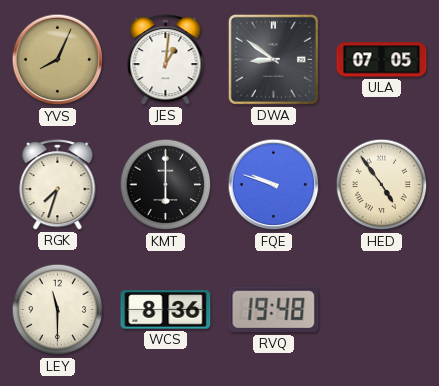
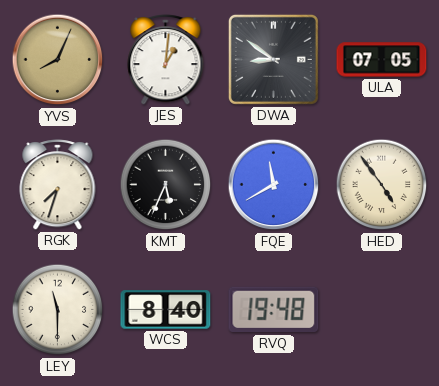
KMT: 6:00 -> 5:34
FQE: 9:48 -> 11:40
WCS: 8:36 -> 8:40
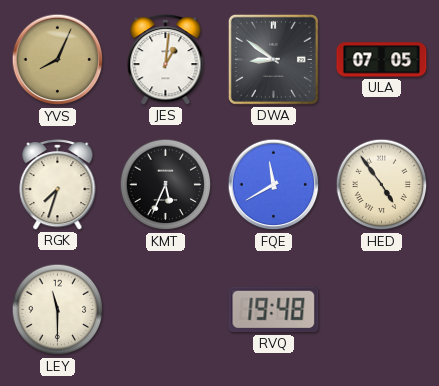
WCS: 8:40 -> none
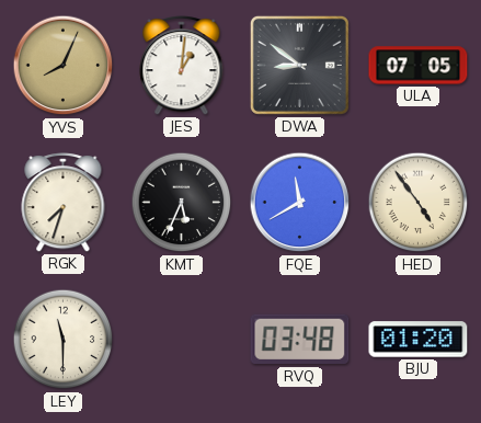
RVQ: 19:48 -> 03:48
BJU: none -> 01:20
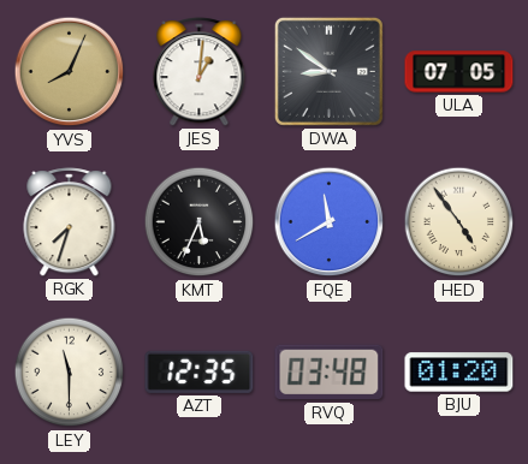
AZT: none -> 12:35
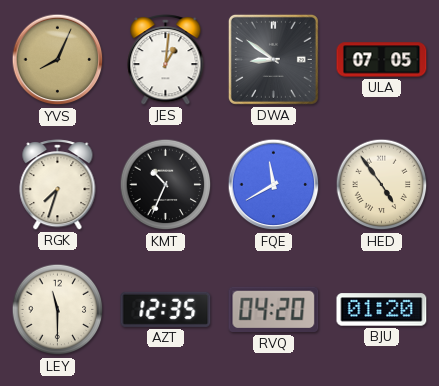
KMT: 5:34 -> 10:34
RVQ: 03:48 -> 04:20
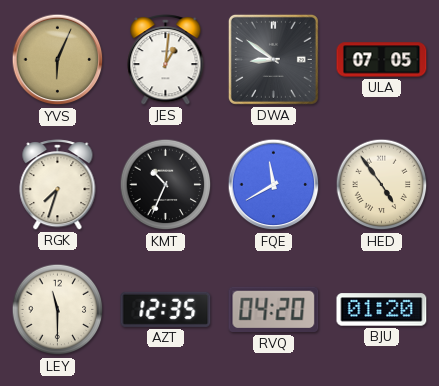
YVS: 8:04 -> 6:04
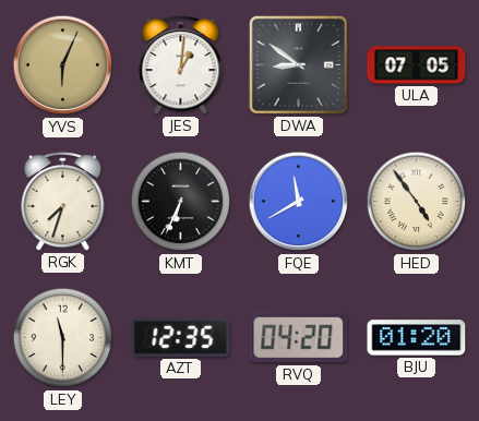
KMT: 10:34 -> 6:34
